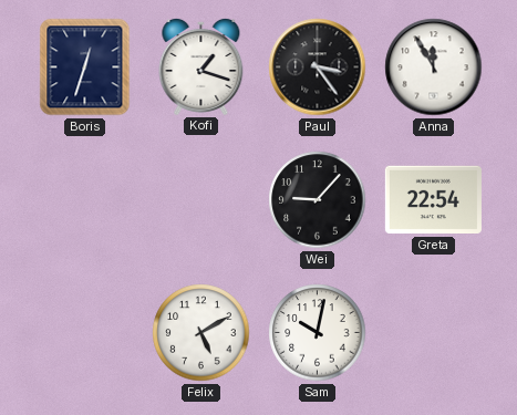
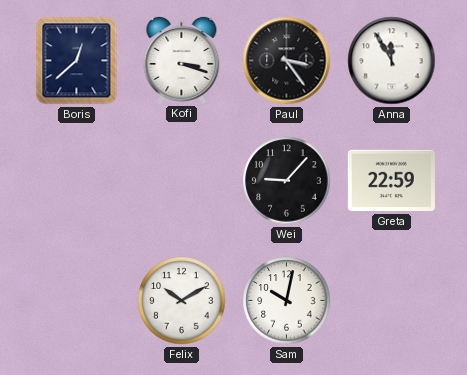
Boris: 12:33 -> 12:38
Kofi: 1:18 -> 3:18
Greta: 22:54 -> 22:59
Felix: 5:10 -> 10:10
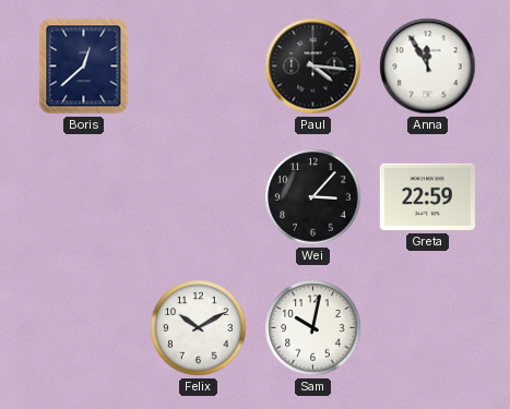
Kofi: 3:18 -> none
Paul: 3:24 -> 4:16
Wei: 9:07 -> 3:07
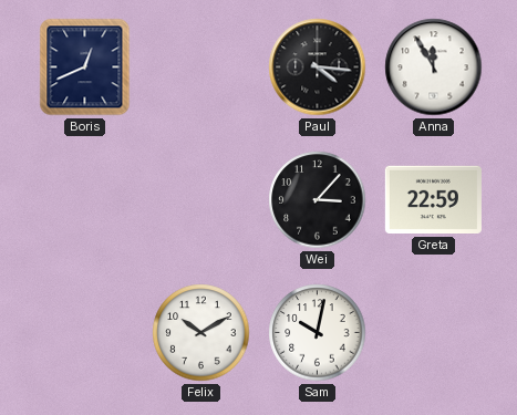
Boris: 12:38 -> 12:41
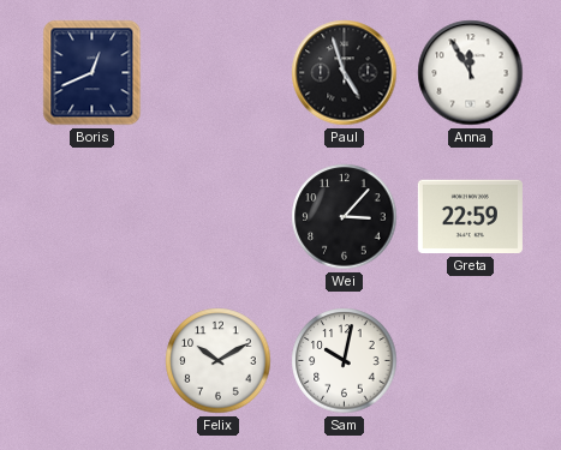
Paul: 4:16 -> 4:57
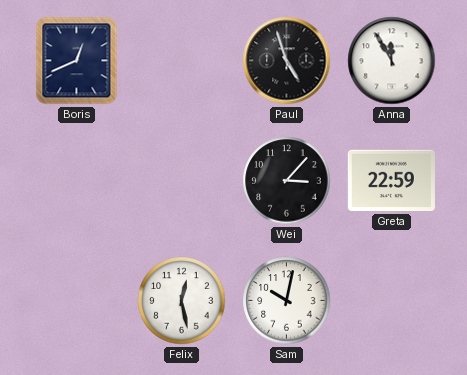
Felix: 10:10 -> 12:28
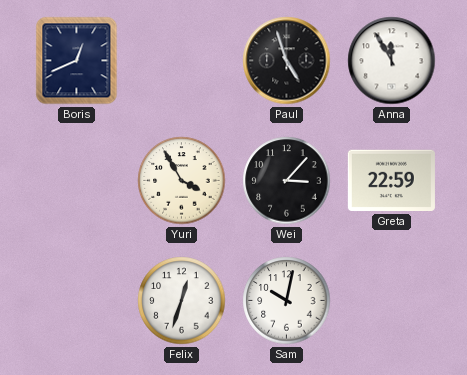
Yuri: none -> 3:55
Felix: 12:28 -> 12:33
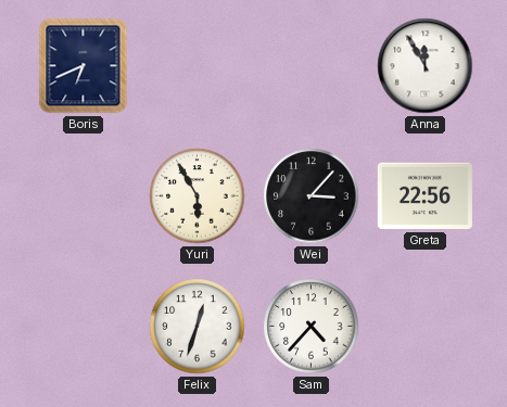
Boris: 12:41 -> 6:41
Paul: 4:57 -> none
Yuri: 3:55 -> 5:55
Greta: 22:59 -> 22:56
Sam: 10:02 -> 4:37
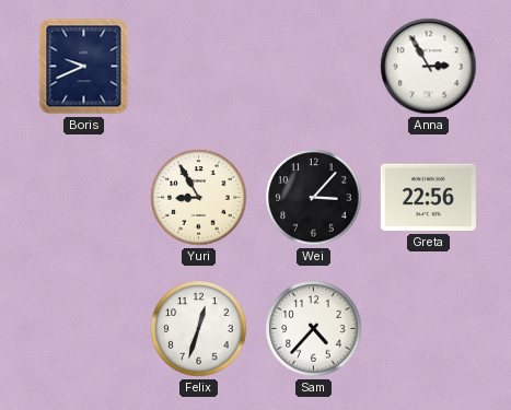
Boris: 6:41 -> 9:41
Anna: 11:55 -> 2:55
Yuri: 5:55 -> 8:55
